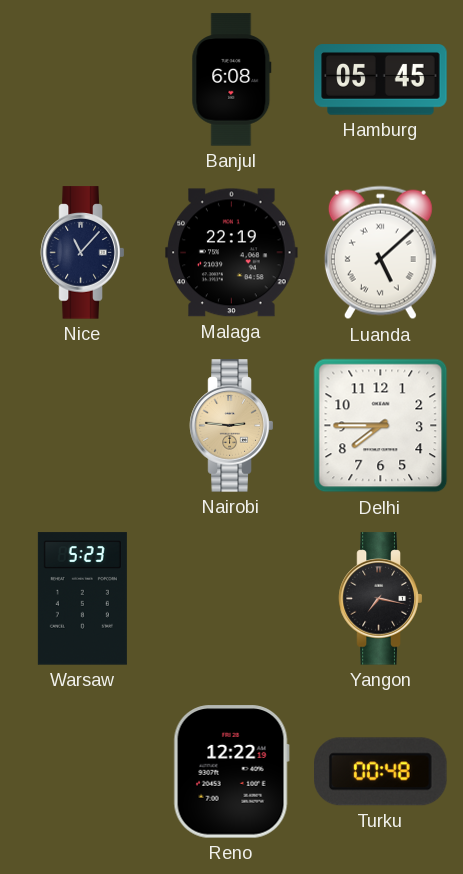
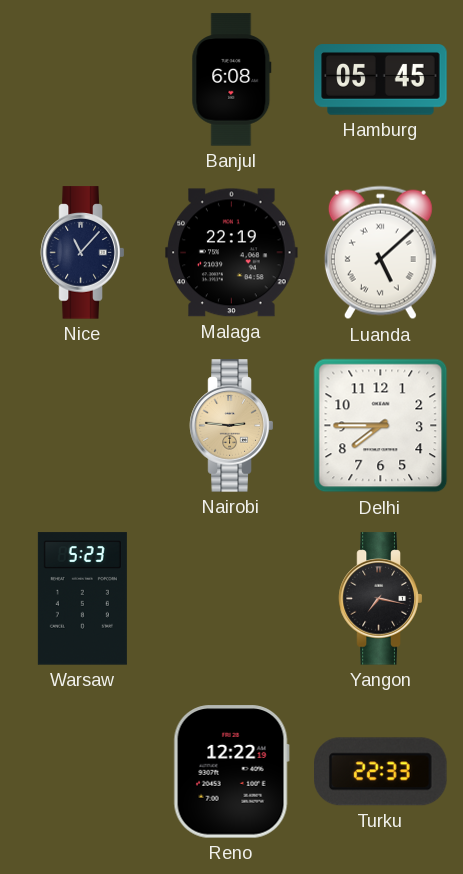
Turku: 00:48 -> 22:33
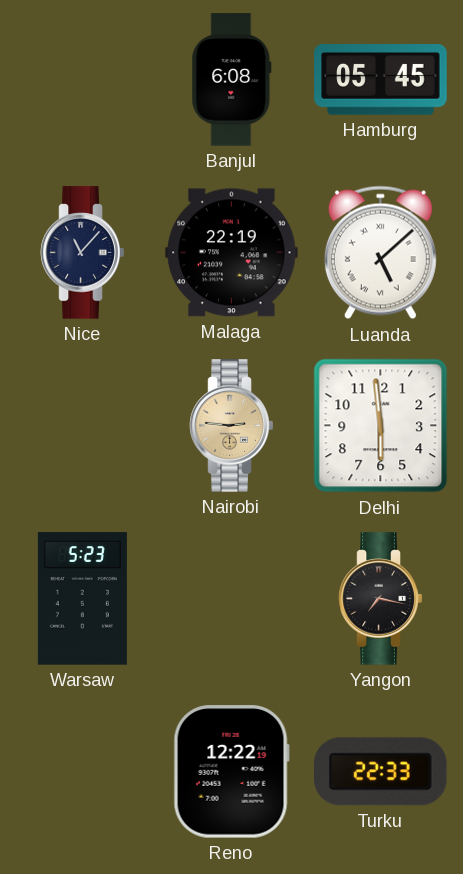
Delhi: 7:45 -> 5:59
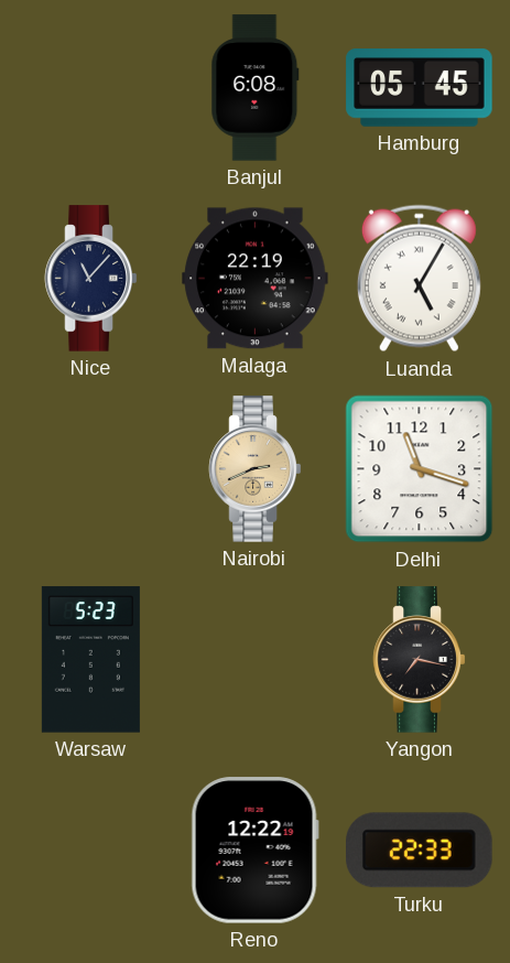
Luanda: 5:08 -> 5:05
Nairobi: 2:46 -> 2:41
Delhi: 5:59 -> 11:18
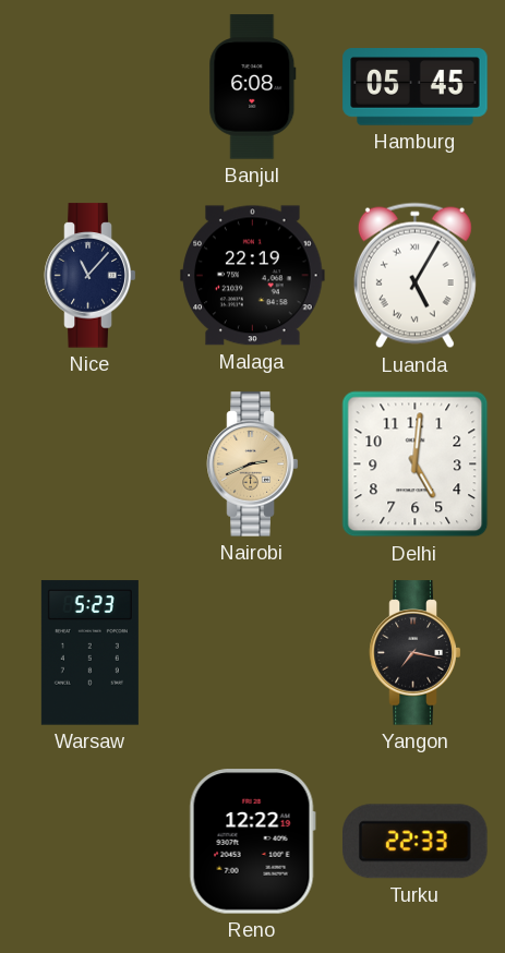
Delhi: 11:18 -> 5:01
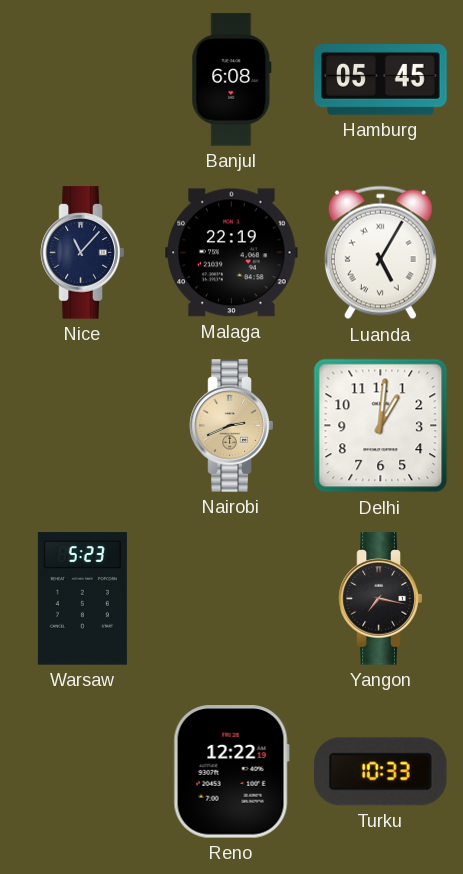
Delhi: 5:01 -> 1:01
Turku: 22:33 -> 10:33
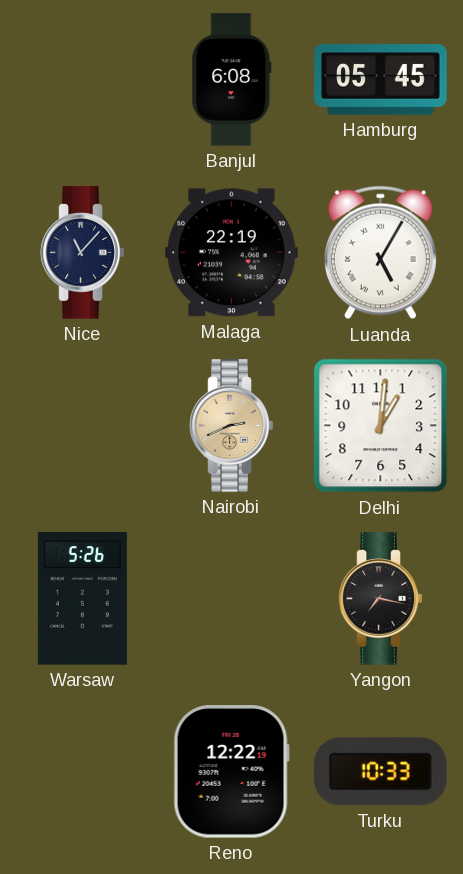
Warsaw: 5:23 -> 5:26
